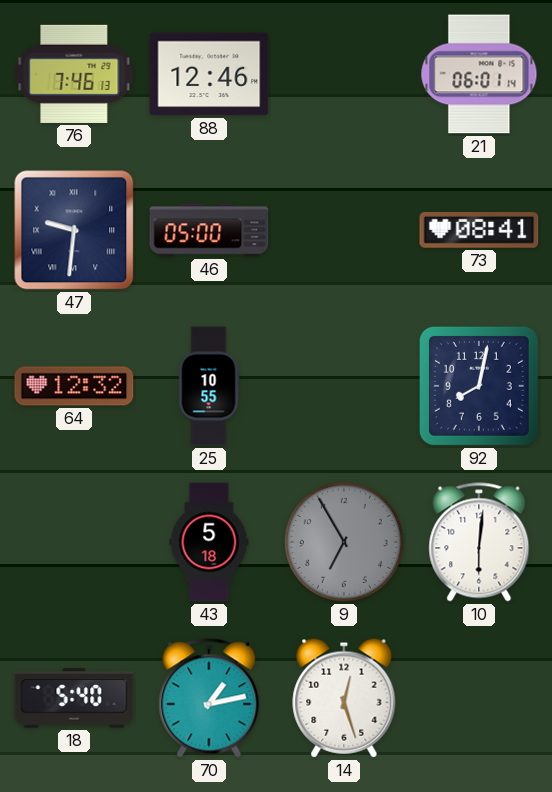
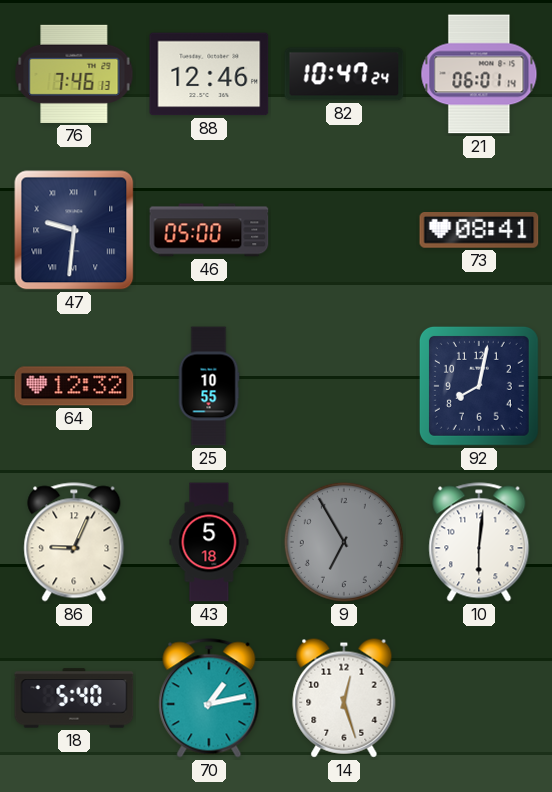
82: none -> 10:47
86: none -> 9:04
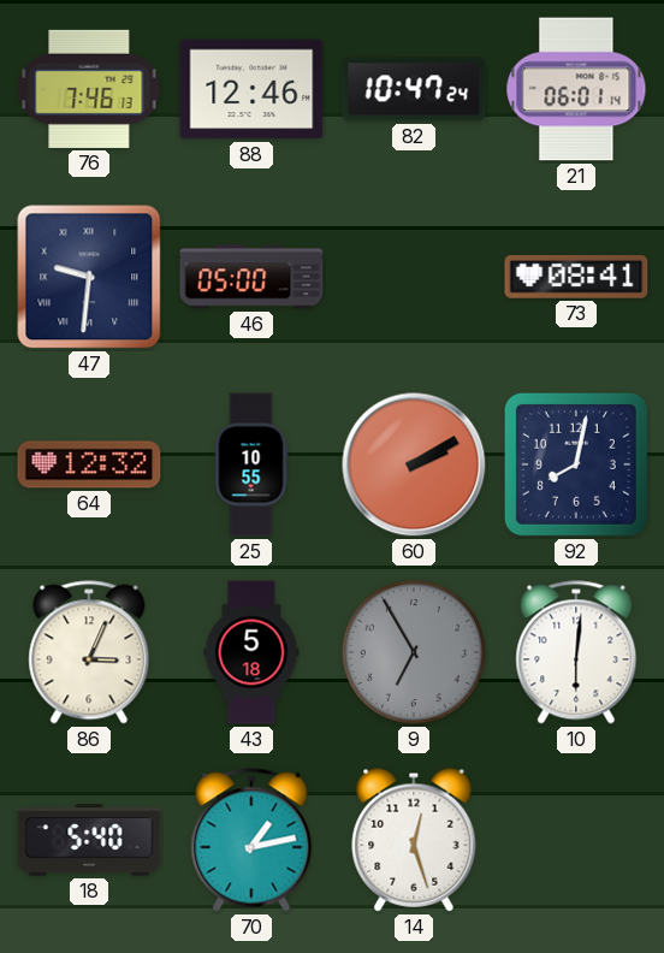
60: none -> 2:10
86: 9:04 -> 3:04
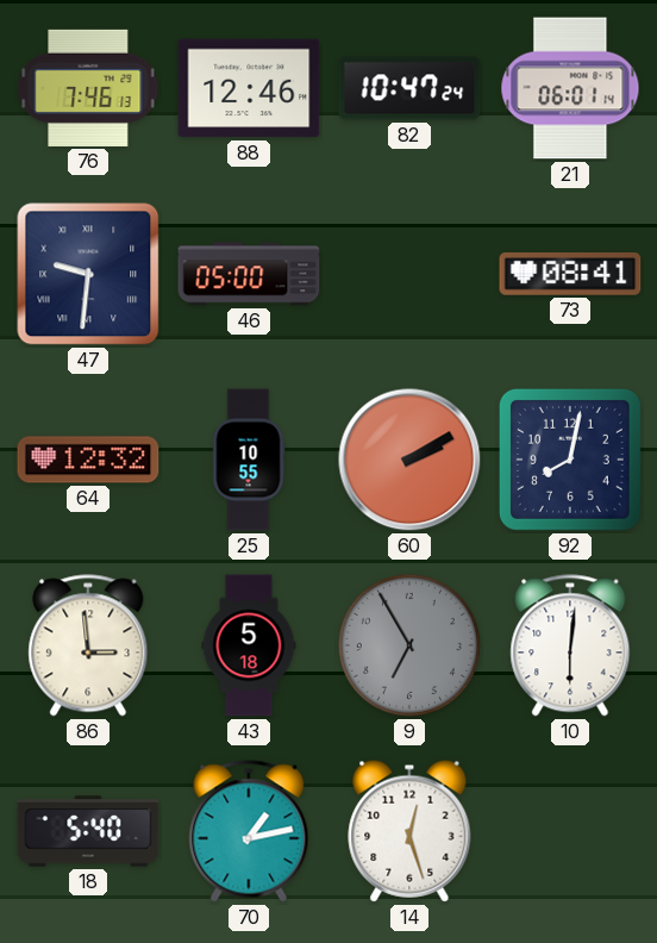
86: 3:04 -> 2:59
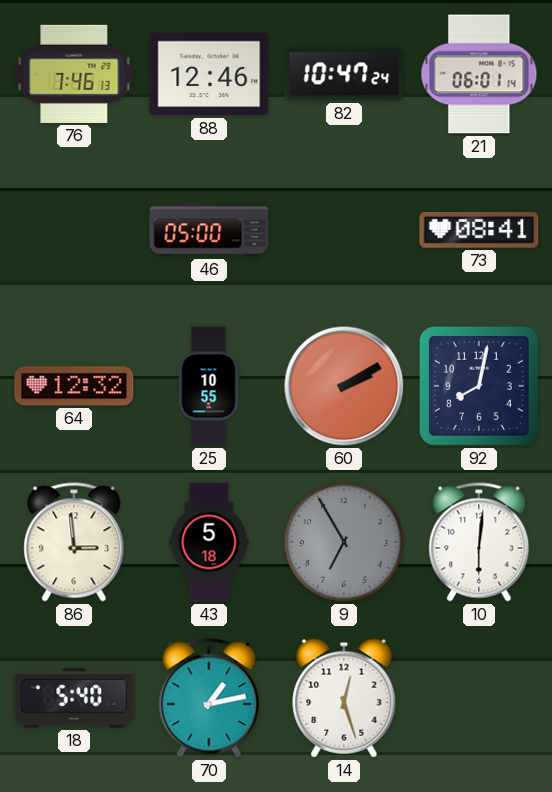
47: 9:31 -> none
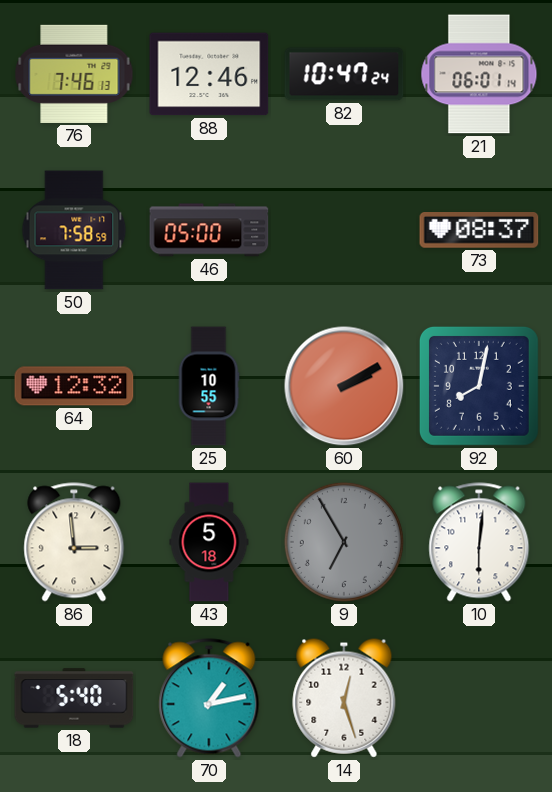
50: none -> 7:58
73: 08:41 -> 08:37
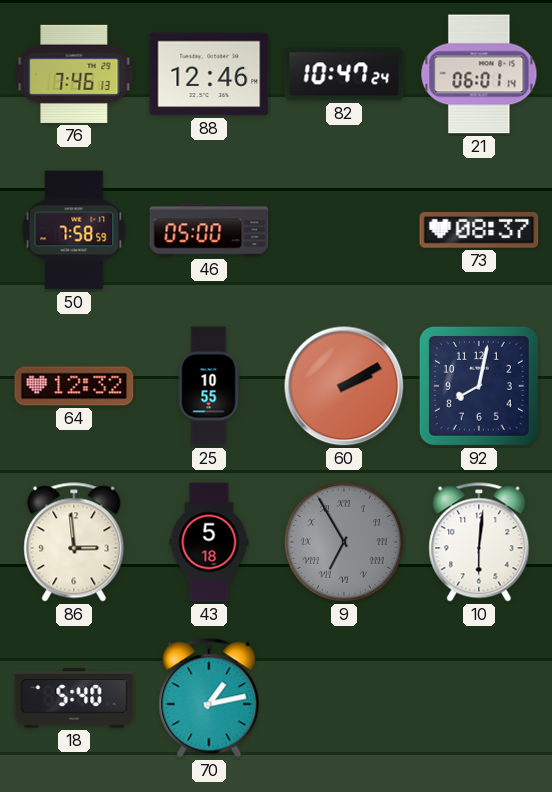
9 numerals: Arabic -> Roman
14: 12:27 -> none
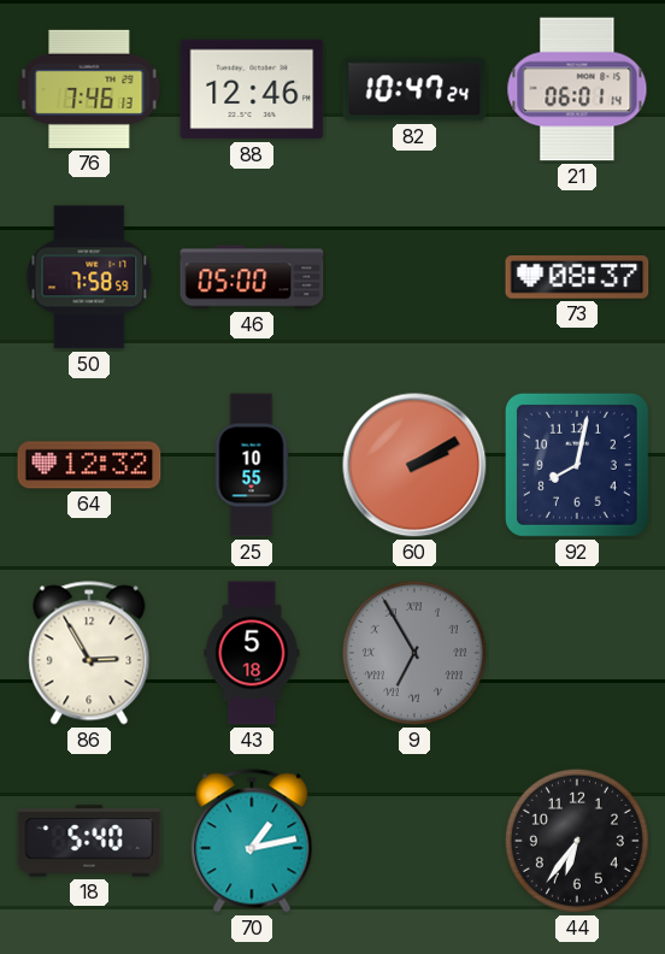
86: 2:59 -> 2:55
10: 6:01 -> none
44: none -> 6:36
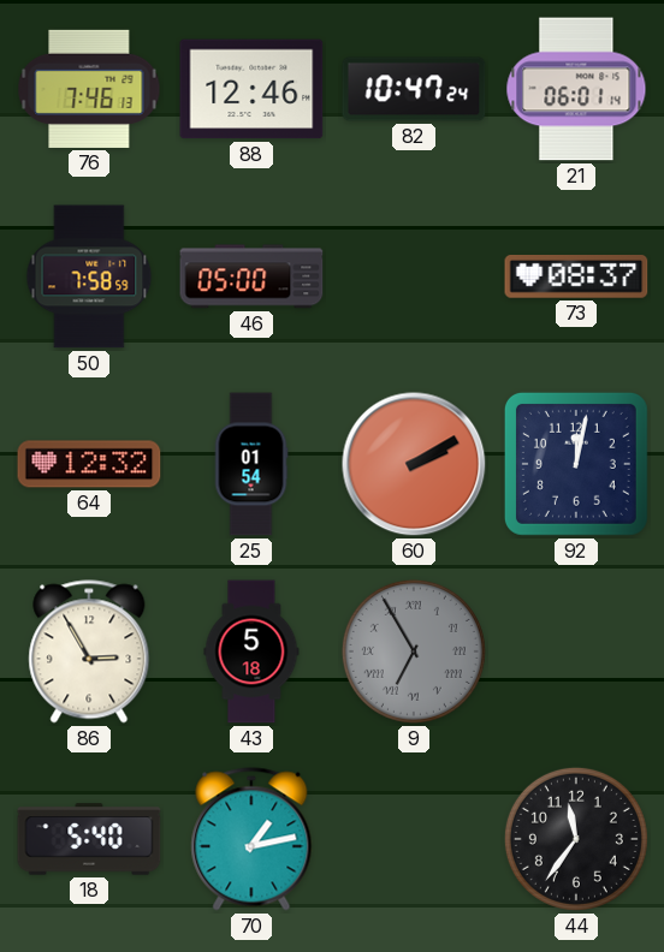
25: 10:55 -> 01:54
92: 8:02 -> 12:02
44: 6:36 -> 11:36
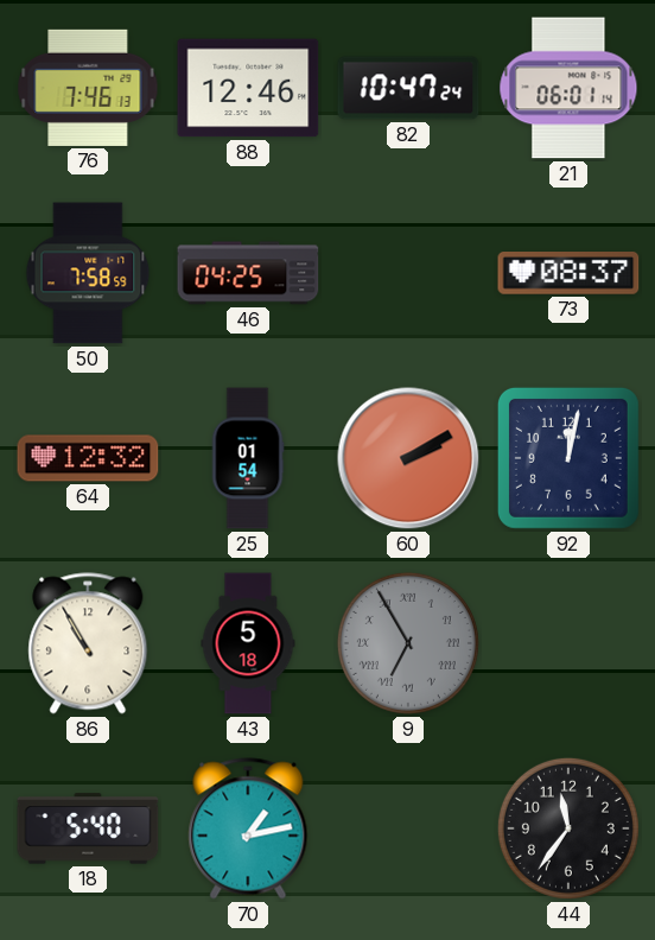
46: 05:00 -> 04:25
86: 2:55 -> 10:55
